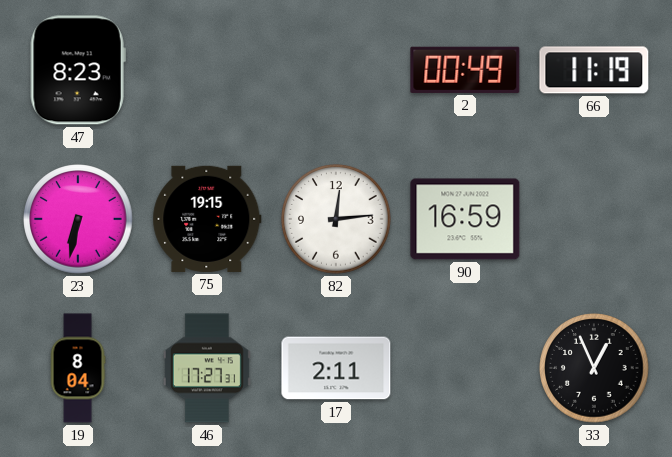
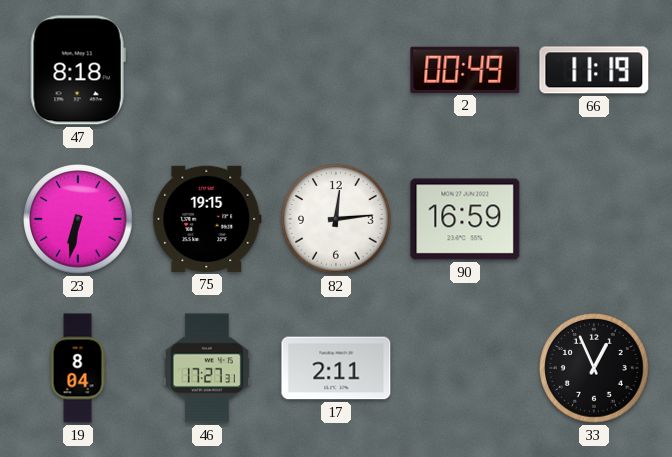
47: 8:23 -> 8:18
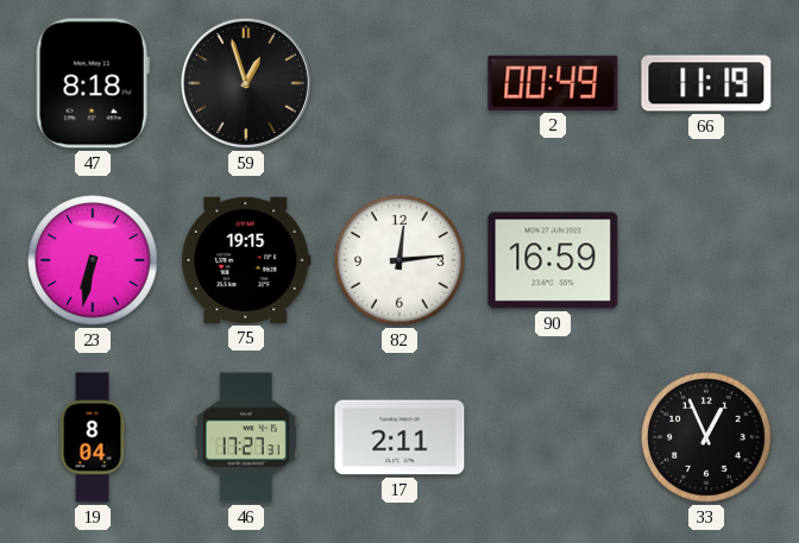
59: none -> 12:57
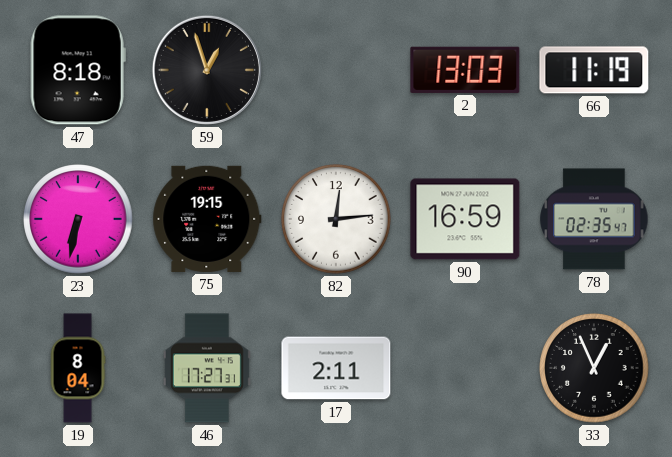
2: 00:49 -> 13:03
78: none -> 02:35
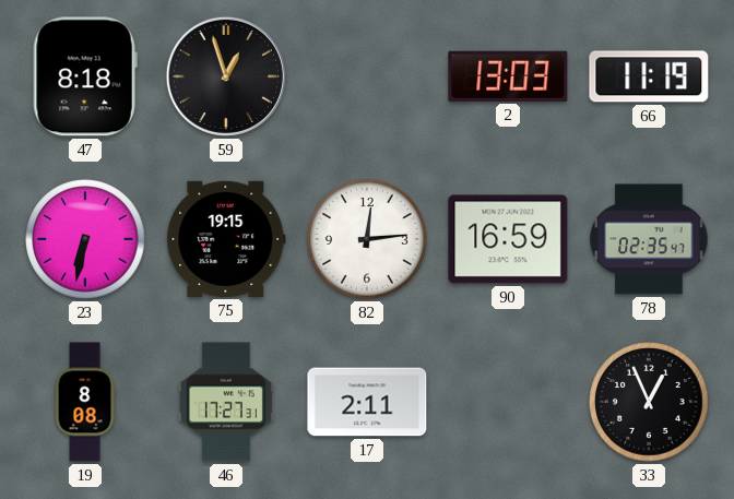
19: 8:04 -> 8:08
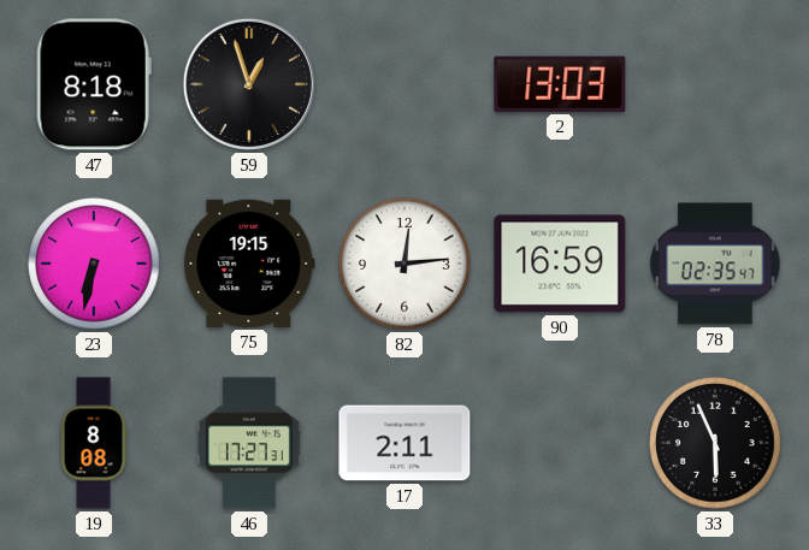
66: 11:19 -> none
33: 12:56 -> 5:56
